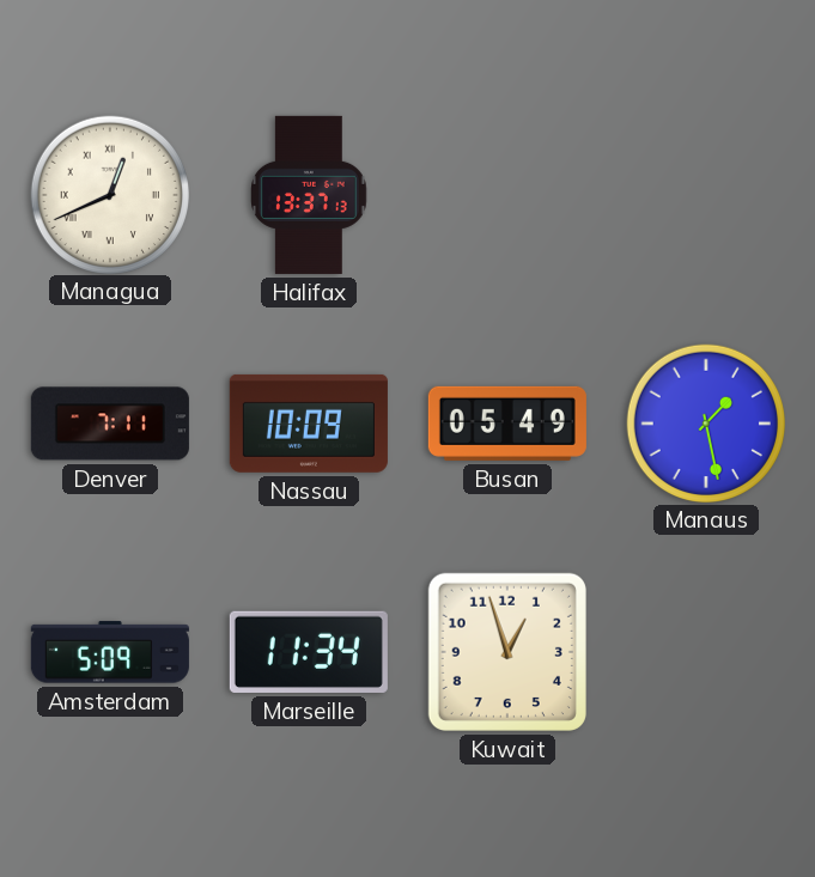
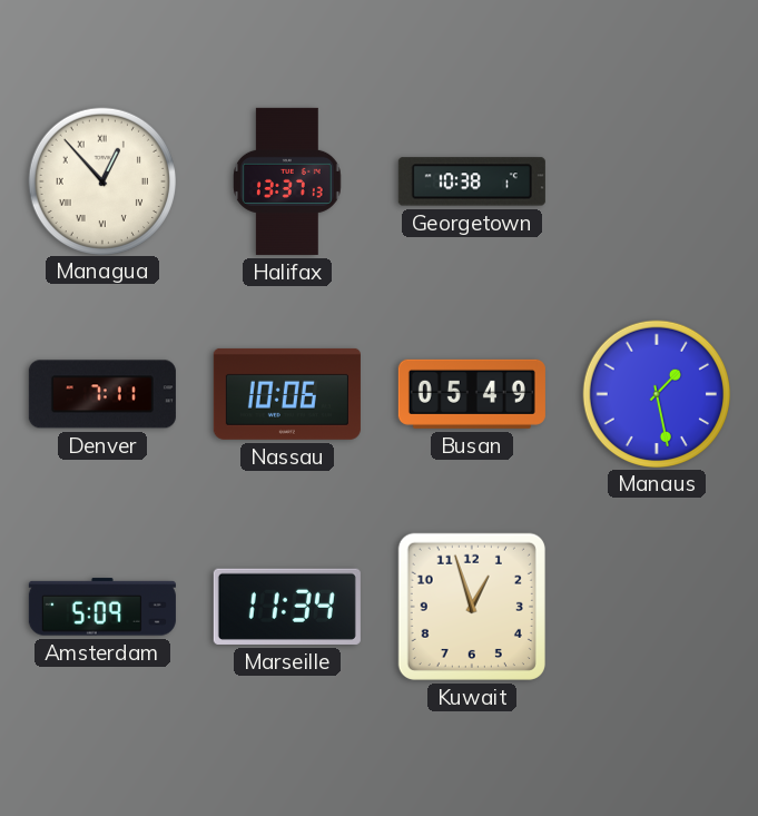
Managua: 12:41 -> 12:53
Georgetown: none -> 10:38
Nassau: 10:09 -> 10:06
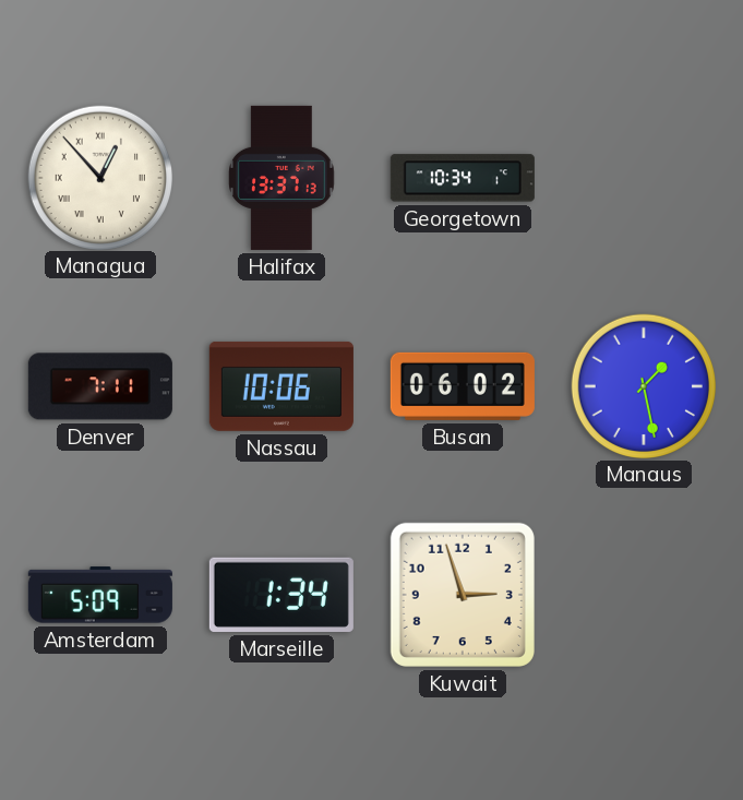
Georgetown: 10:38 -> 10:34
Busan: 05:49 -> 06:02
Marseille: 11:34 -> 1:34
Kuwait: 12:57 -> 2:57
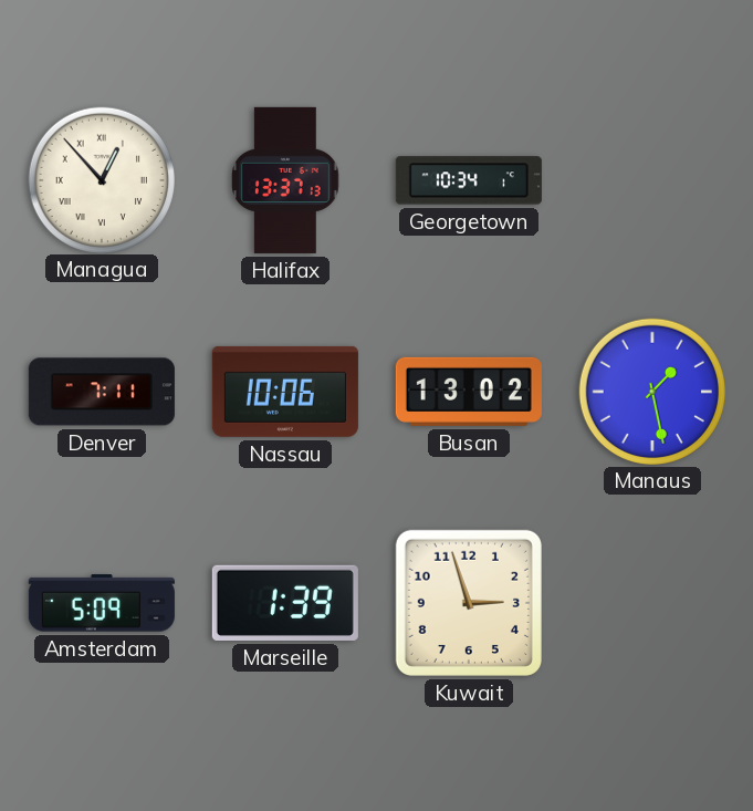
Busan: 06:02 -> 13:02
Marseille: 1:34 -> 1:39
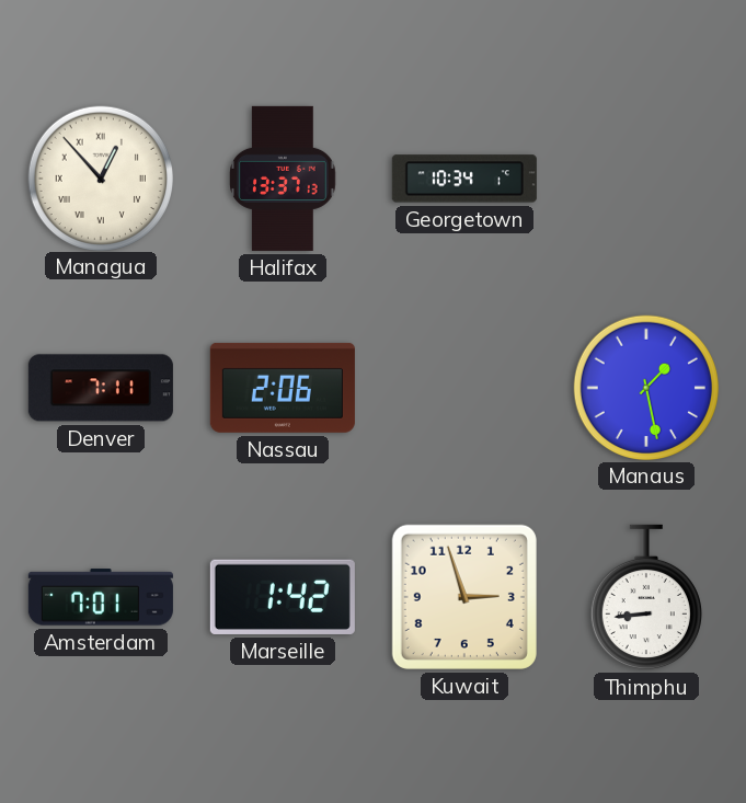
Nassau: 10:06 -> 2:06
Busan: 13:02 -> none
Amsterdam: 5:09 -> 7:01
Marseille: 1:39 -> 1:42
Thimphu: none -> 8:44
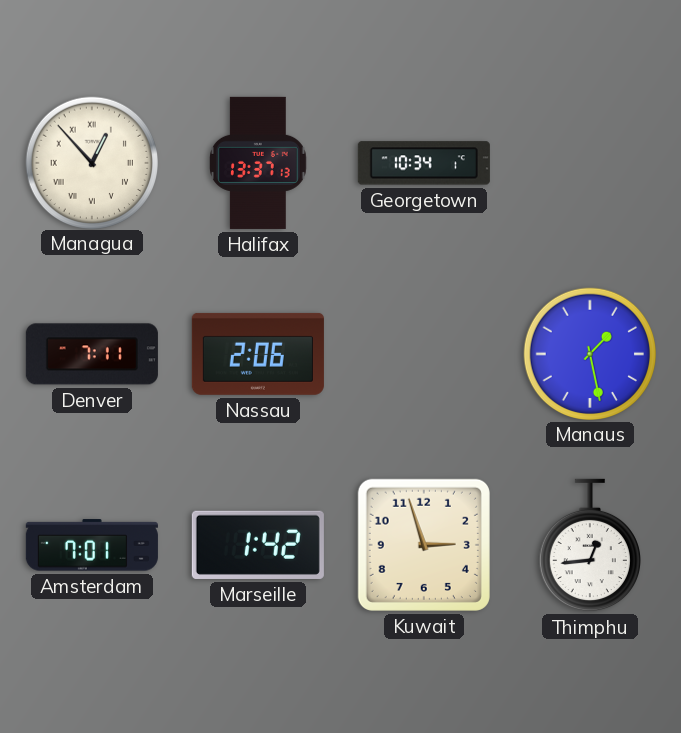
Thimphu: 8:44 -> 12:44
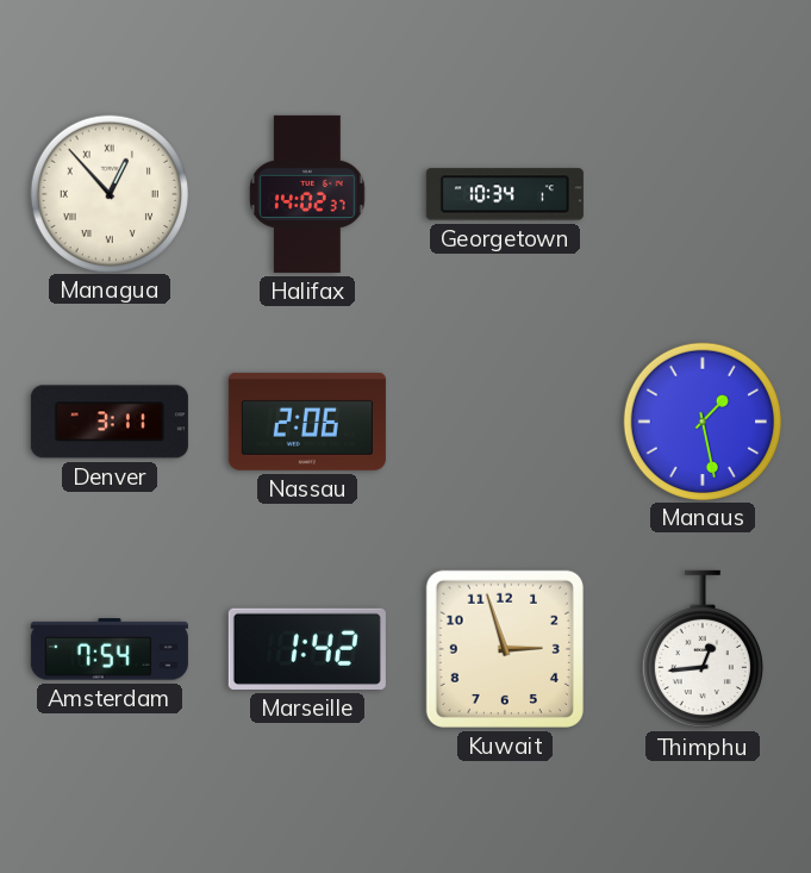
Halifax: 13:37 -> 14:02
Denver: 7:11 -> 3:11
Amsterdam: 7:01 -> 7:54
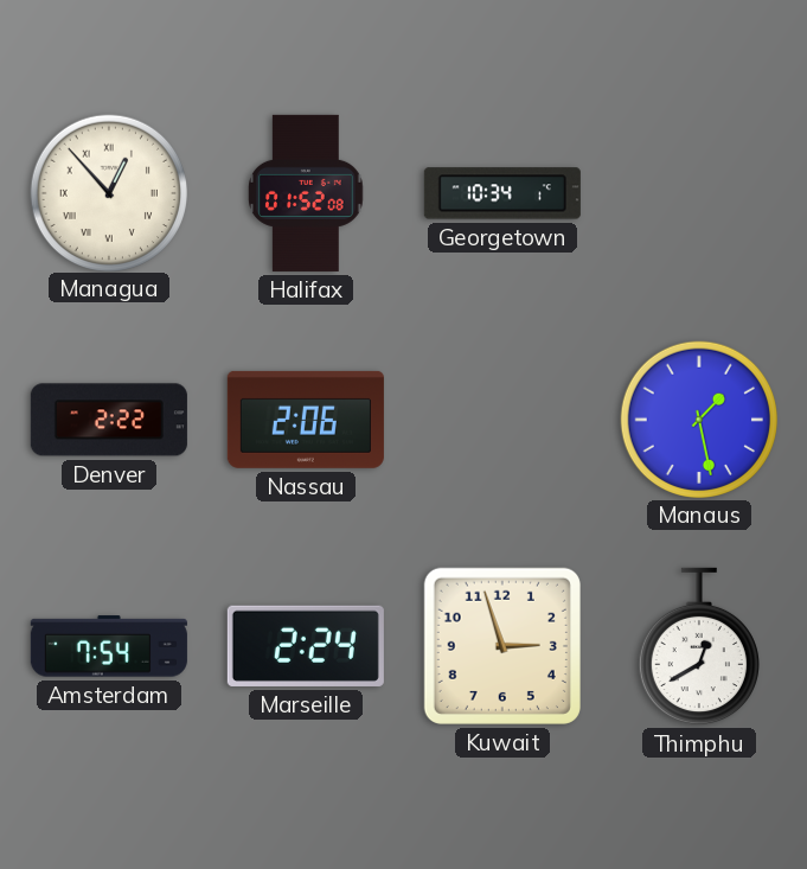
Halifax: 14:02 -> 01:52
Denver: 3:11 -> 2:22
Marseille: 1:42 -> 2:24
Thimphu: 12:44 -> 12:40
